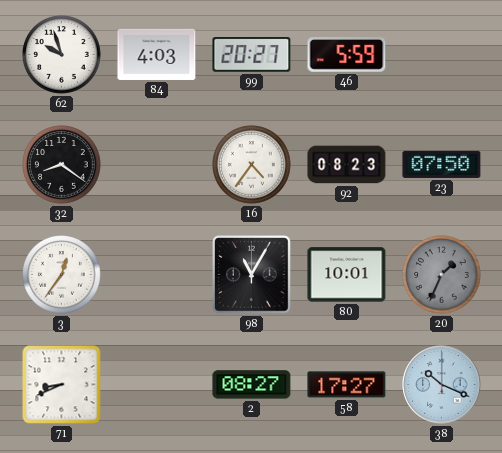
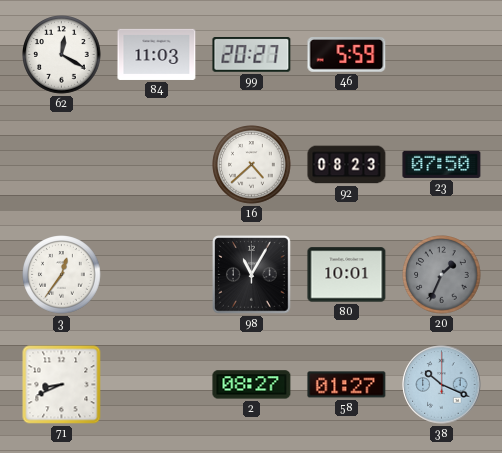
62: 9:57 -> 12:20
84: 4:03 -> 11:03
32: 8:21 -> none
16: 4:36 -> 4:38
58: 17:27 -> 01:27
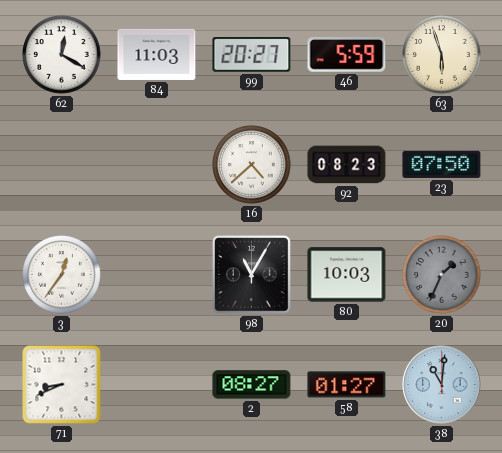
63: none -> 5:57
80: 10:01 -> 10:03
38: 10:19 -> 11:01
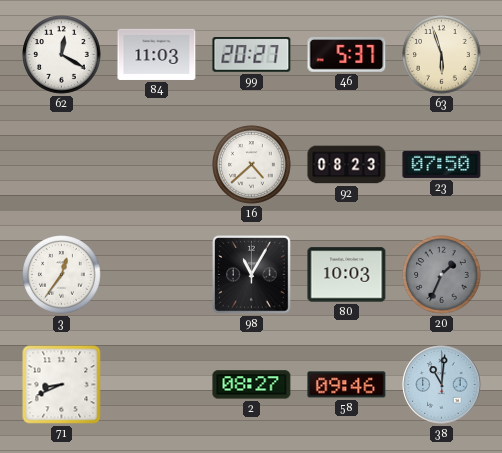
46: 5:59 -> 5:37
58: 01:27 -> 09:46
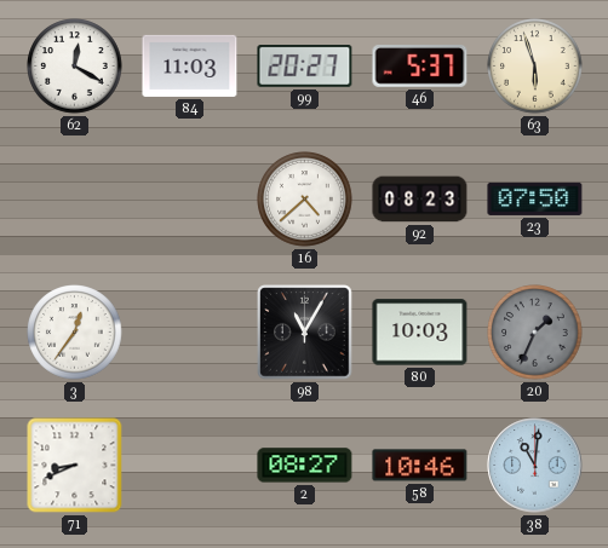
58: 09:46 -> 10:46
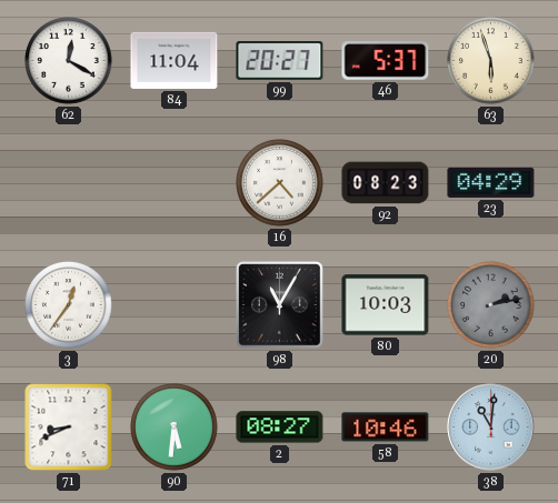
84: 11:03 -> 11:04
23: 07:50 -> 04:29
20: 1:34 -> 2:13
90: none -> 5:31
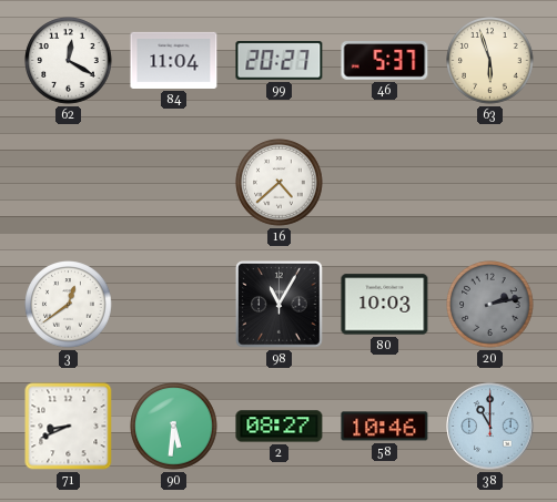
92: 08:23 -> none
23: 04:29 -> none
3: 12:36 -> 12:39
38: 11:01 -> 11:00
